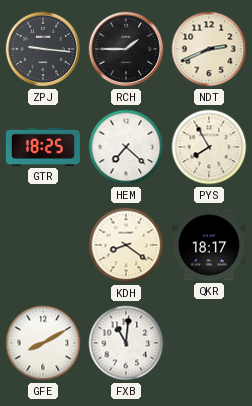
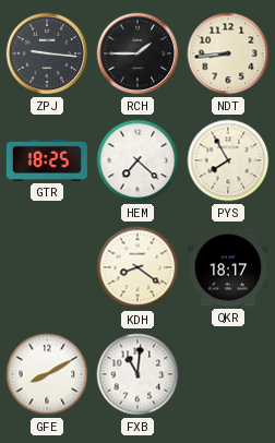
NDT: 2:41 -> 8:44
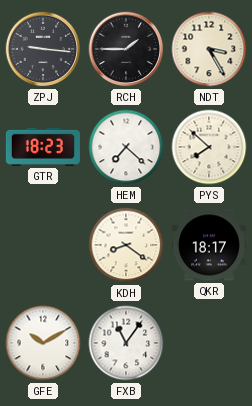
NDT: 8:44 -> 3:25
GTR: 18:25 -> 18:23
PYS: 7:55 -> 7:52
GFE: 8:10 -> 10:10
FXB: 11:01 -> 11:06
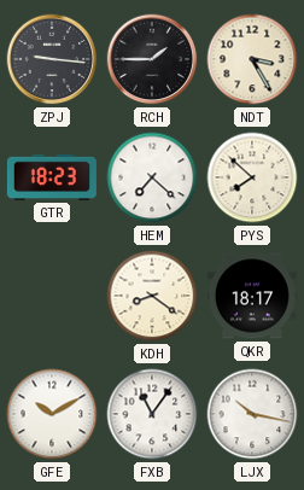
LJX: none -> 10:17
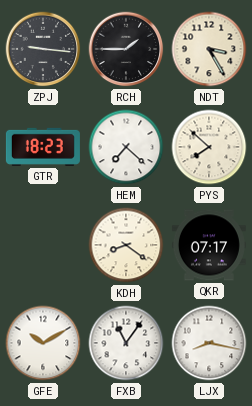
QKR: 18:17 -> 07:17
LJX: 10:17 -> 8:17
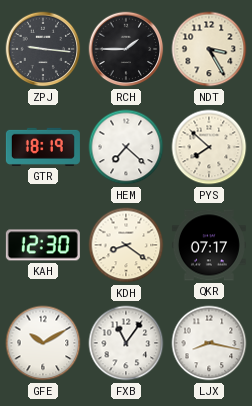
GTR: 18:23 -> 18:19
KAH: none -> 12:30
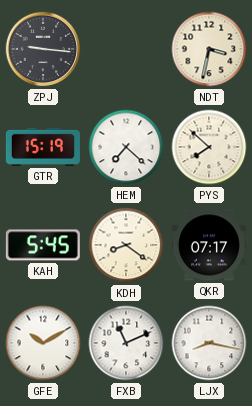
RCH: 1:45 -> none
NDT: 3:25 -> 3:32
GTR: 18:19 -> 15:19
KAH: 12:30 -> 5:45
FXB: 11:06 -> 11:11
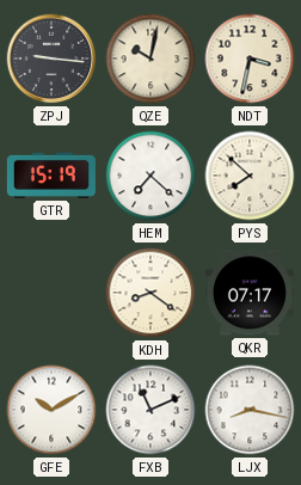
QZE: none -> 10:02
KAH: 5:45 -> none
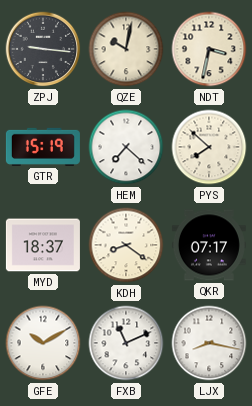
MYD: none -> 18:37
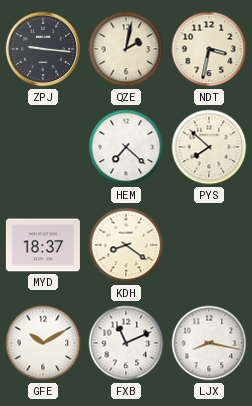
QZE: 10:02 -> 2:02
GTR: 15:19 -> none
QKR: 07:17 -> none
